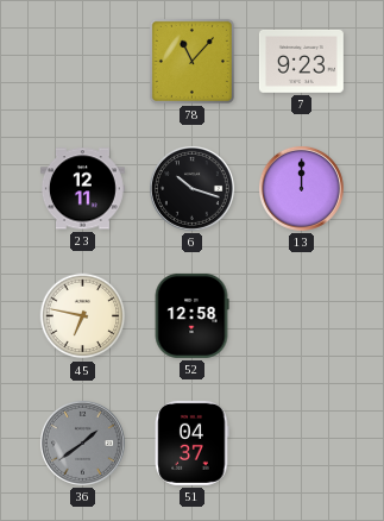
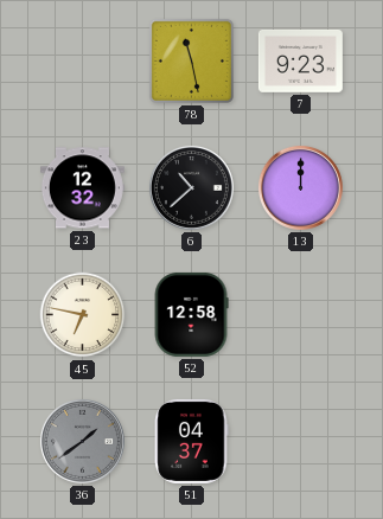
78: 11:07 -> 11:28
23: 12:11 -> 12:32
6: 10:18 -> 10:38
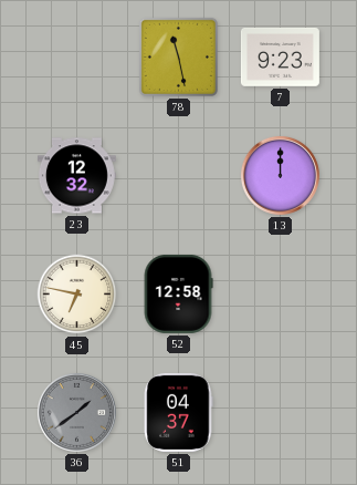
6: 10:38 -> none
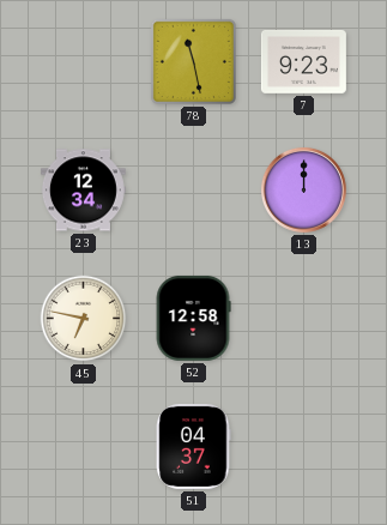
23: 12:32 -> 12:34
36: 1:39 -> none
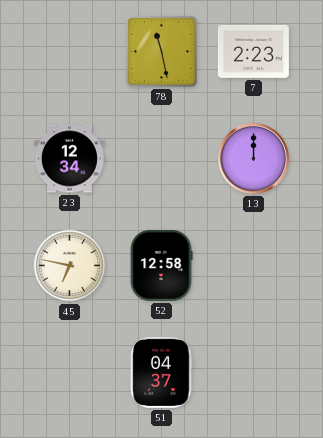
7: 9:23 -> 2:23
